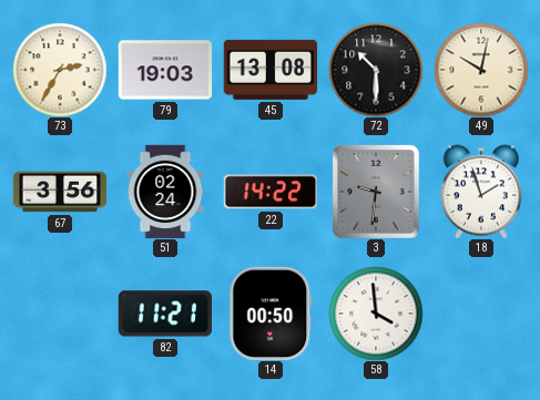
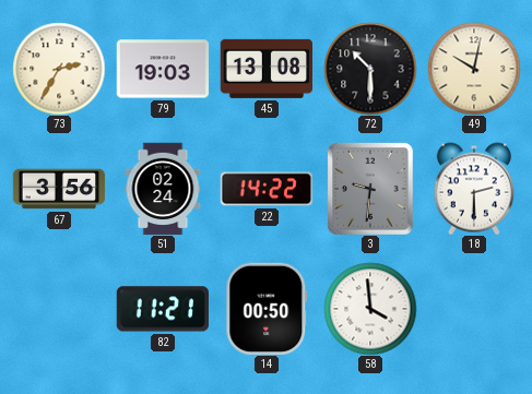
18: 1:57 -> 2:30
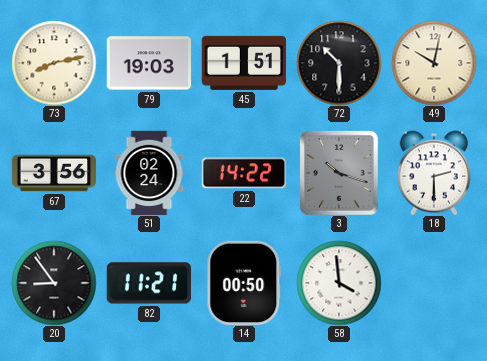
73: 2:35 -> 8:13
45: 13:08 -> 1:51
3: 9:31 -> 10:18
20: none -> 8:54
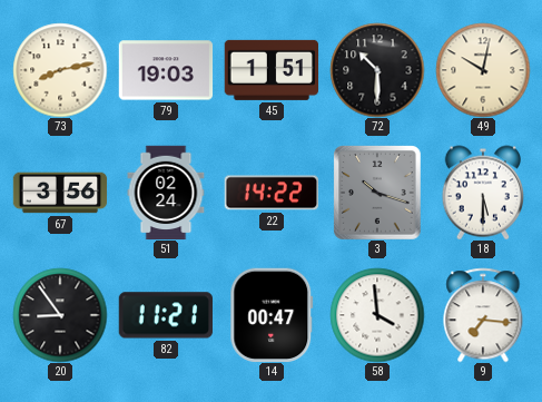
18: 2:30 -> 5:30
14: 00:50 -> 00:47
9: none -> 7:16
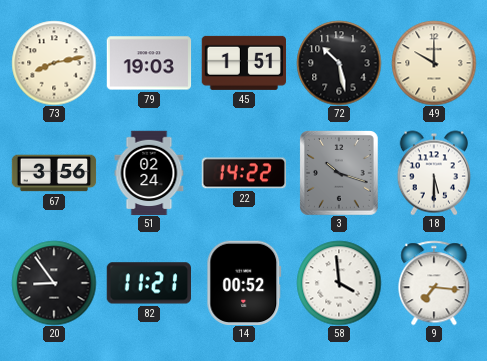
72: 10:30 -> 10:28
49: 10:02 -> 10:00
14: 00:47 -> 00:52
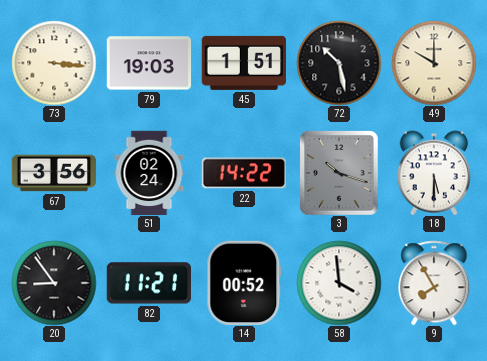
73: 8:13 -> 3:16
9: 7:16 -> 7:55
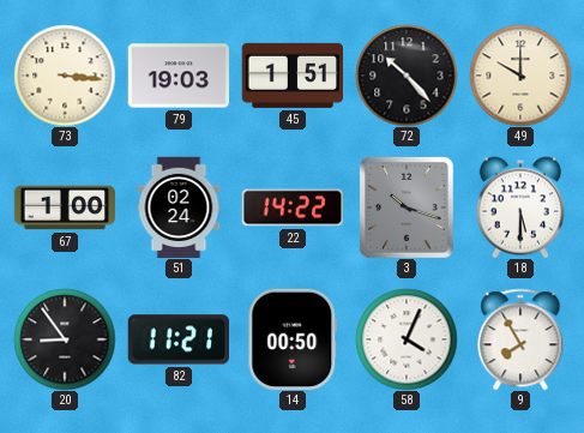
72: 10:28 -> 10:23
67: 3:56 -> 1:00
14: 00:52 -> 00:50
58: 3:59 -> 4:04
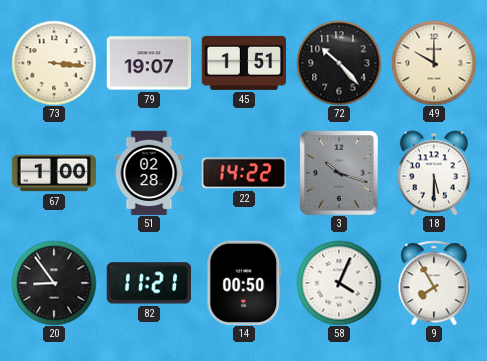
79: 19:03 -> 19:07
51: 02:24 -> 02:28
